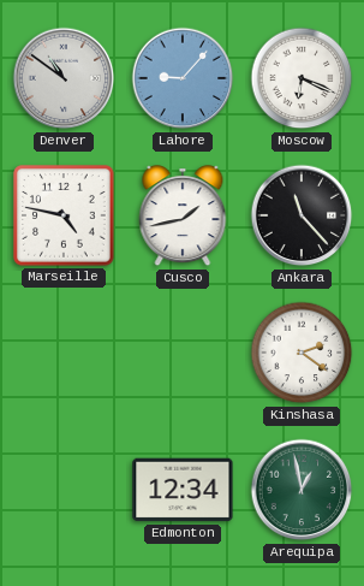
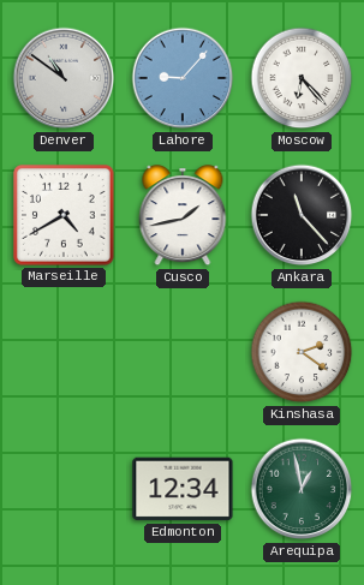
Moscow: 6:19 -> 6:23
Marseille: 4:47 -> 4:40
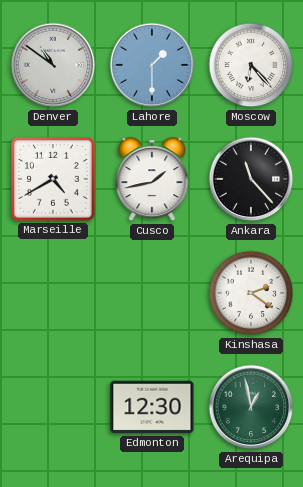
Lahore: 9:07 -> 1:30
Edmonton: 12:34 -> 12:30
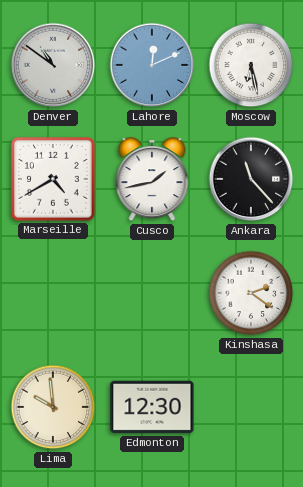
Lahore: 1:30 -> 12:11
Moscow: 6:23 -> 6:28
Lima: none -> 9:59
Arequipa: 12:58 -> none
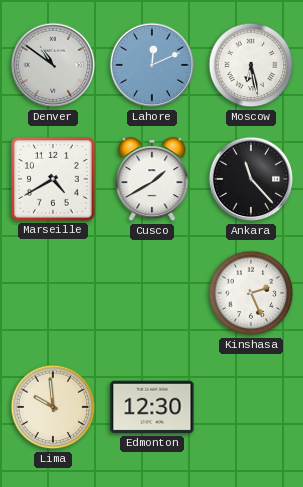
Cusco: 1:43 -> 1:40
Kinshasa: 2:21 -> 2:26
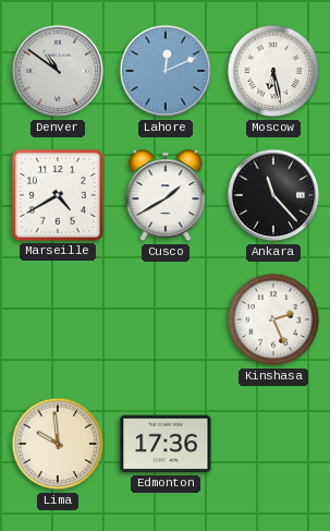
Edmonton: 12:30 -> 17:36
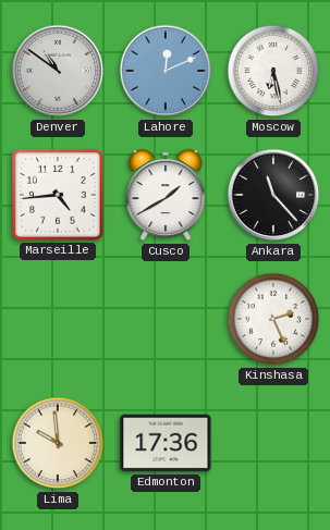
Marseille: 4:40 -> 4:44
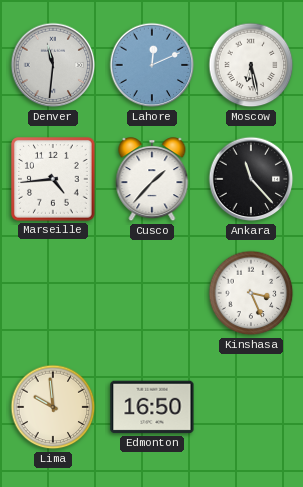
Denver: 10:51 -> 11:31
Cusco: 1:40 -> 1:37
Kinshasa: 2:26 -> 3:26
Edmonton: 17:36 -> 16:50
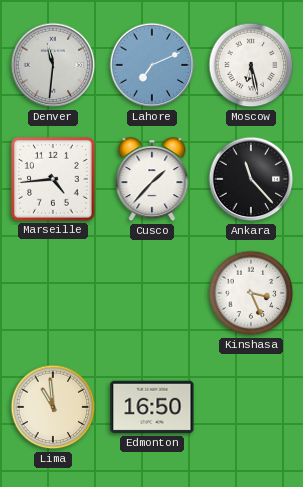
Lahore: 12:11 -> 7:11
Lima: 9:59 -> 10:59
